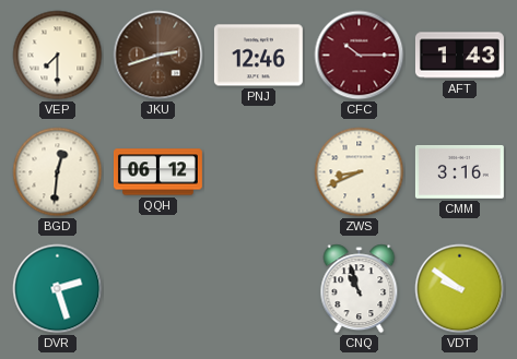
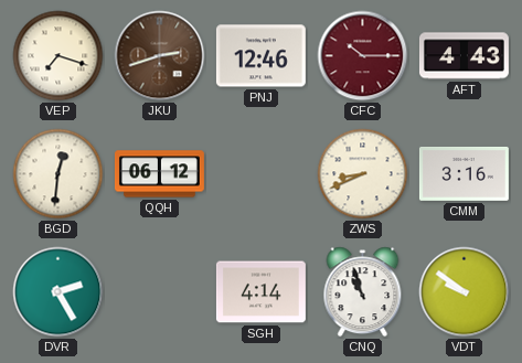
VEP: 7:30 -> 7:18
AFT: 1:43 -> 4:43
DVR: 2:27 -> 2:25
SGH: none -> 4:14
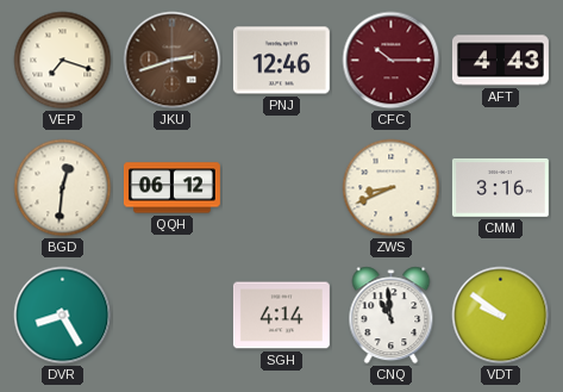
DVR: 2:25 -> 8:25
CNQ: 10:57 -> 10:59
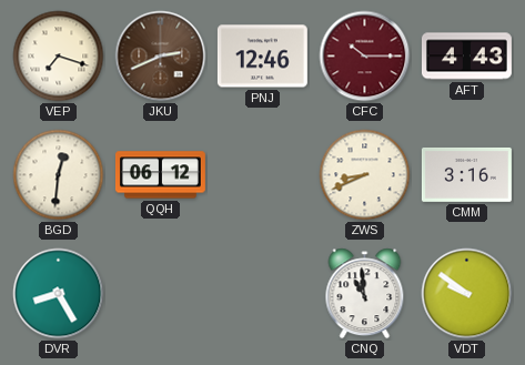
JKU: 2:42 -> 2:41
SGH: 4:14 -> none
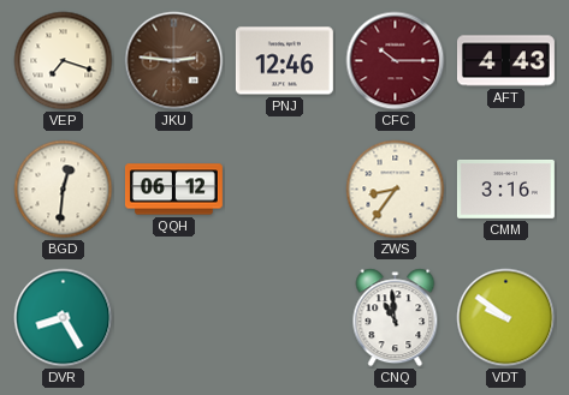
JKU: 2:41 -> 2:46
ZWS: 8:41 -> 8:36
